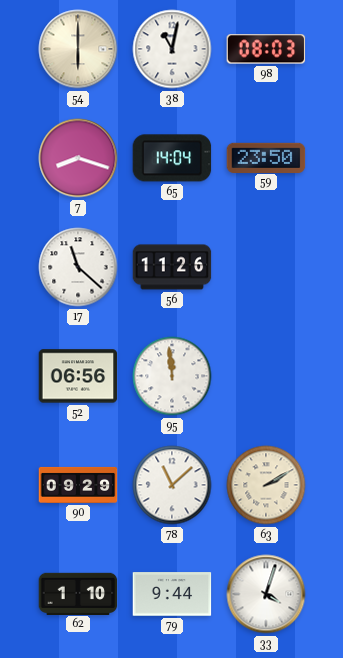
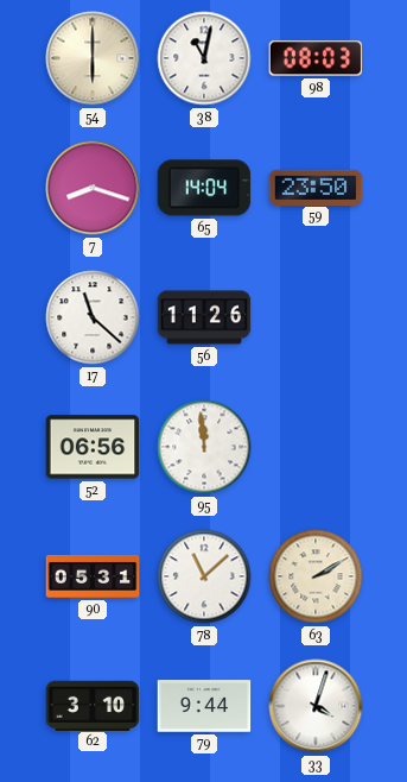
90: 09:29 -> 05:31
62: 1:10 -> 3:10
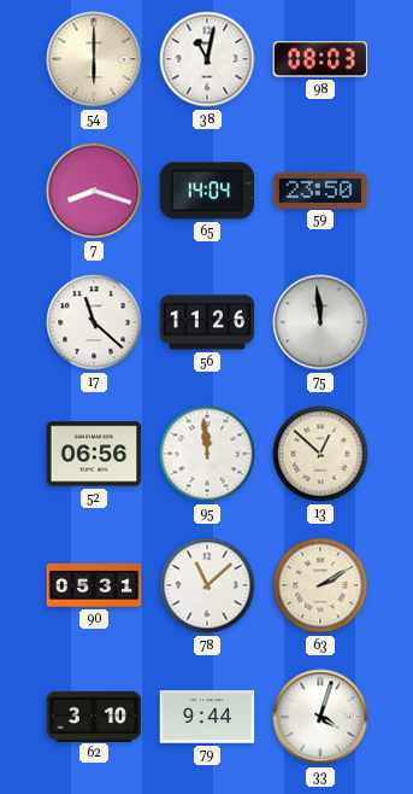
75: none -> 11:59
13: none -> 12:52
